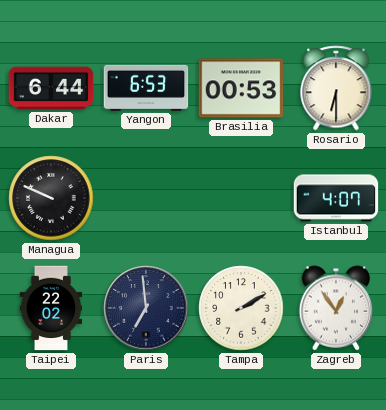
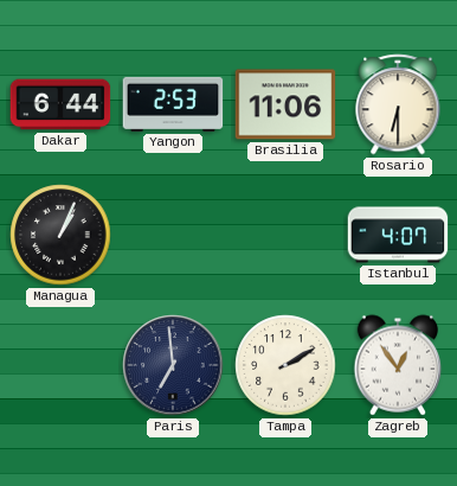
Yangon: 6:53 -> 2:53
Brasilia: 00:53 -> 11:06
Managua: 9:49 -> 1:04
Taipei: 22:02 -> none
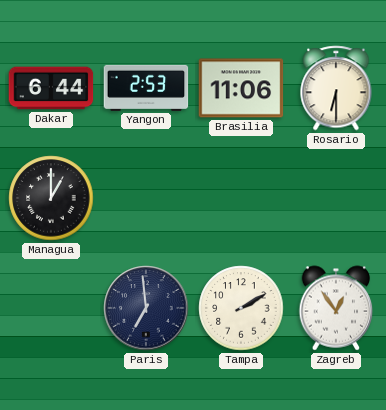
Managua: 1:04 -> 1:00
Istanbul: 4:07 -> none
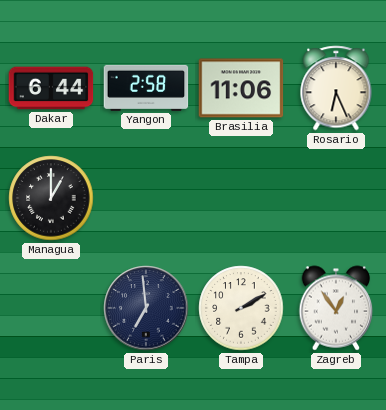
Yangon: 2:53 -> 2:58
Rosario: 6:30 -> 6:26
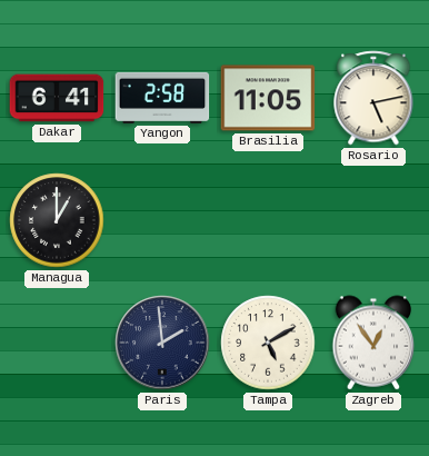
Dakar: 6:44 -> 6:41
Brasilia: 11:06 -> 11:05
Rosario: 6:26 -> 5:13
Paris: 6:59 -> 1:59
Tampa: 2:10 -> 5:10
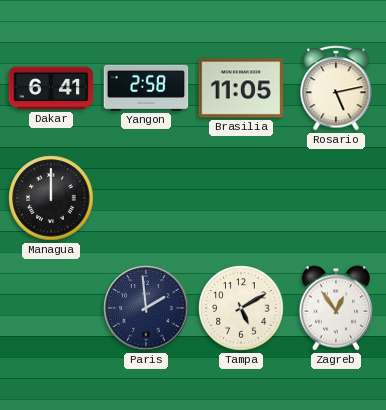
Managua: 1:00 -> 12:00
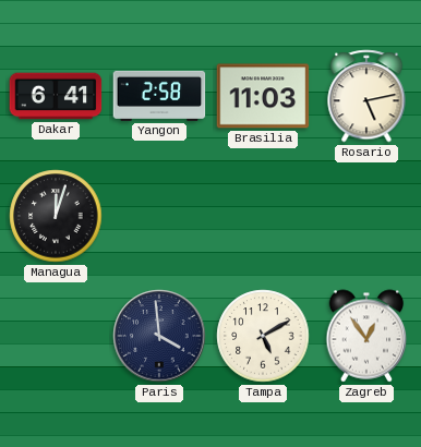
Brasilia: 11:05 -> 11:03
Managua: 12:00 -> 12:03
Paris: 1:59 -> 3:59
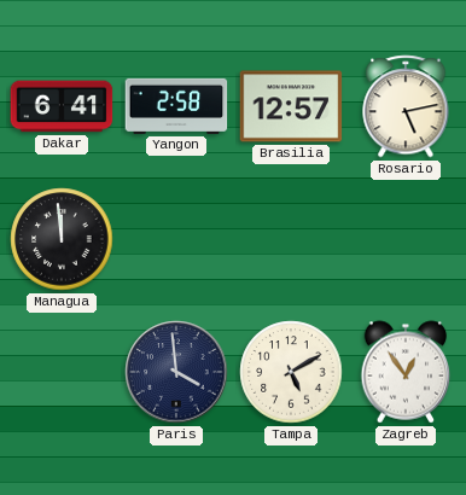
Brasilia: 11:03 -> 12:57
Managua: 12:03 -> 11:59
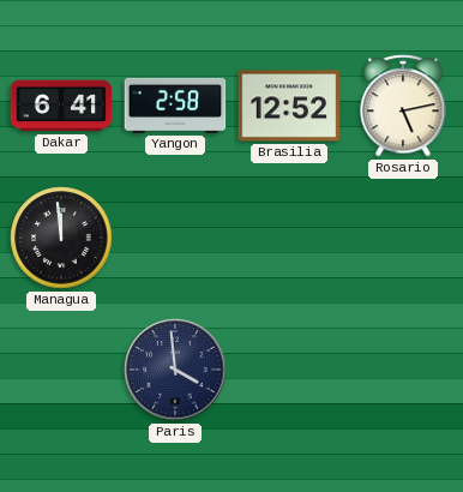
Brasilia: 12:57 -> 12:52
Tampa: 5:10 -> none
Zagreb: 12:54 -> none
